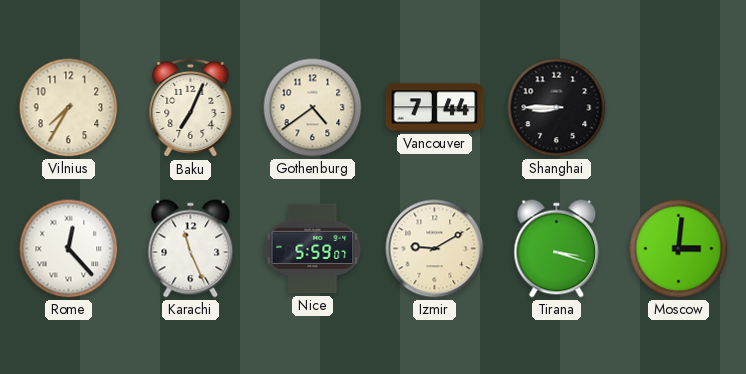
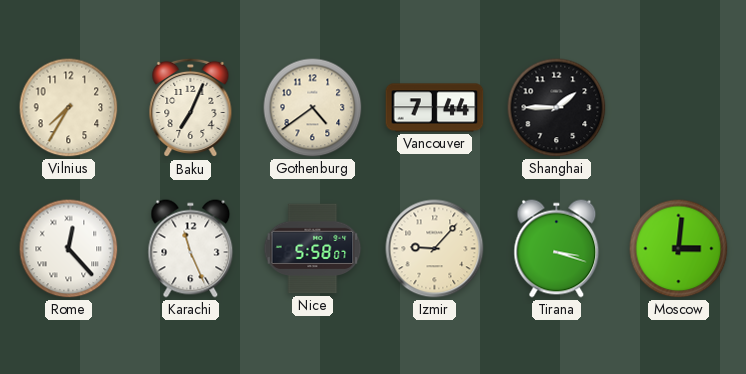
Shanghai: 8:45 -> 1:45
Nice: 5:59 -> 5:58
Izmir: 9:10 -> 9:07
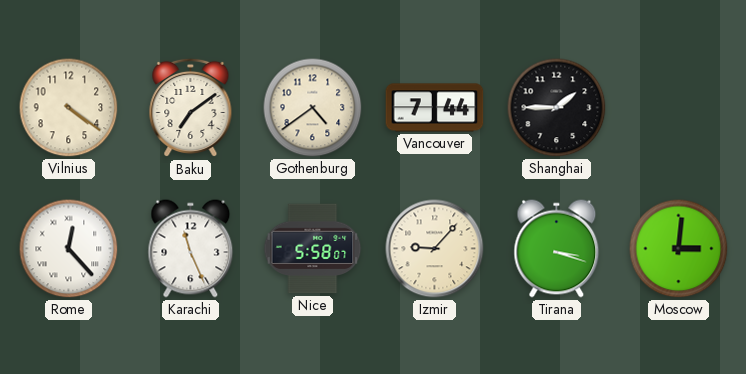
Vilnius: 7:35 -> 4:21
Baku: 7:04 -> 7:09
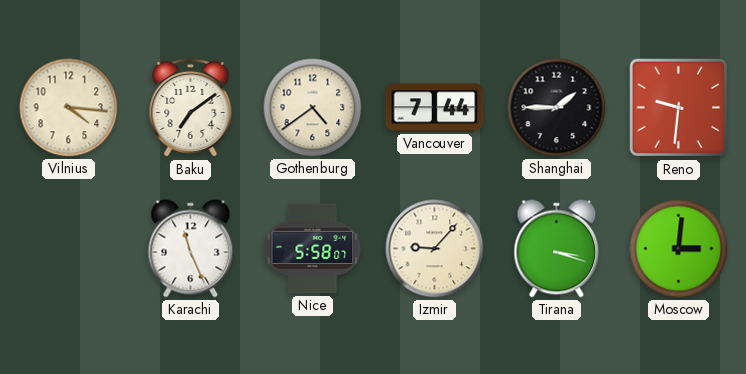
Vilnius: 4:21 -> 4:16
Reno: none -> 9:31
Rome: 12:23 -> none
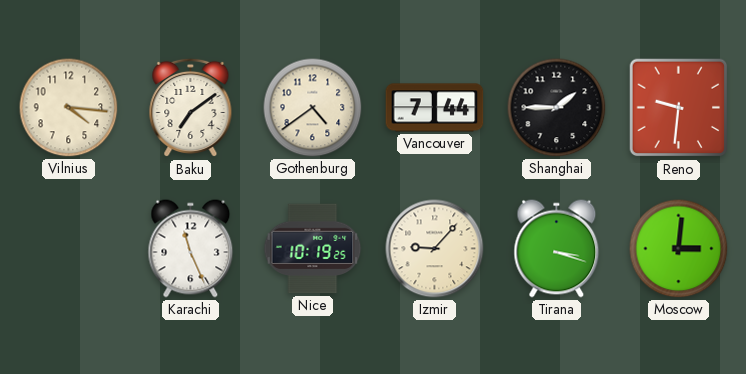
Nice: 5:58 -> 10:19
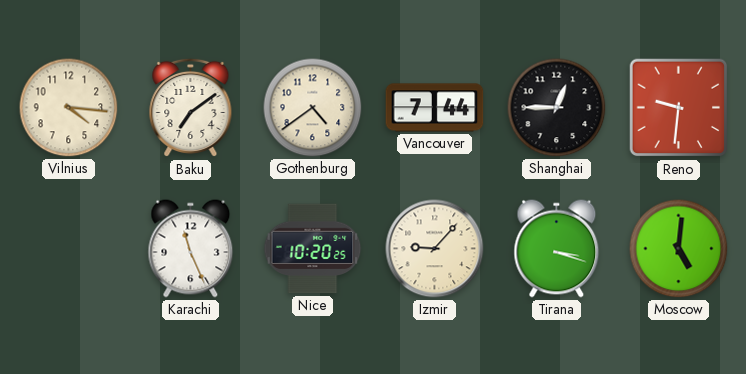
Shanghai: 1:45 -> 12:45
Nice: 10:19 -> 10:20
Moscow: 3:01 -> 5:01
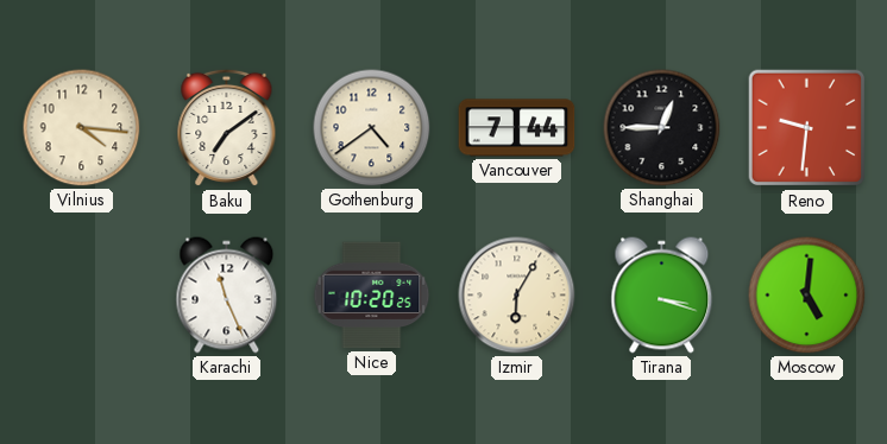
Izmir: 9:07 -> 6:05
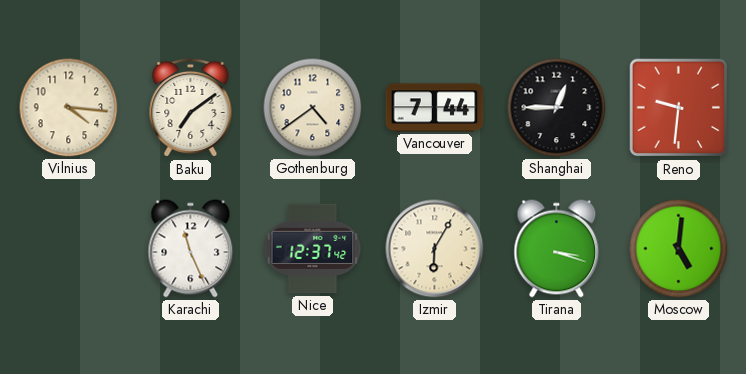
Nice: 10:20 -> 12:37
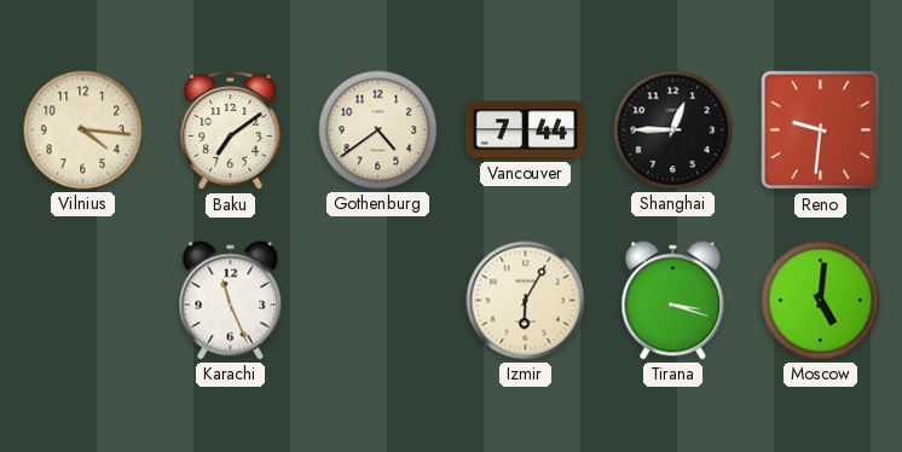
Nice: 12:37 -> none
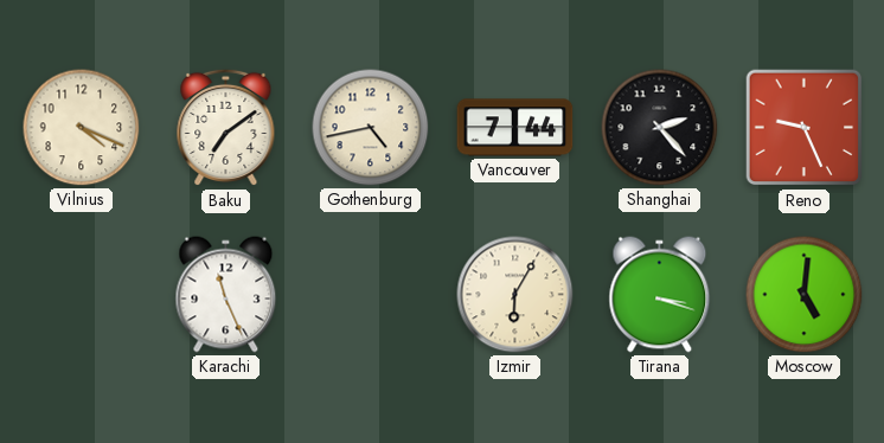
Vilnius: 4:16 -> 4:19
Gothenburg: 4:39 -> 4:43
Shanghai: 12:45 -> 2:23
Reno: 9:31 -> 9:26
